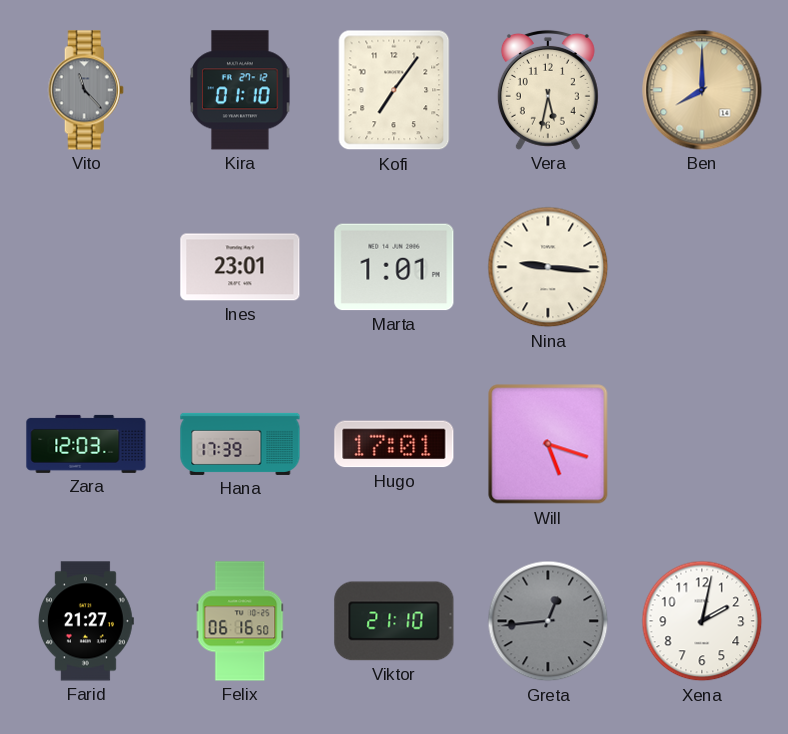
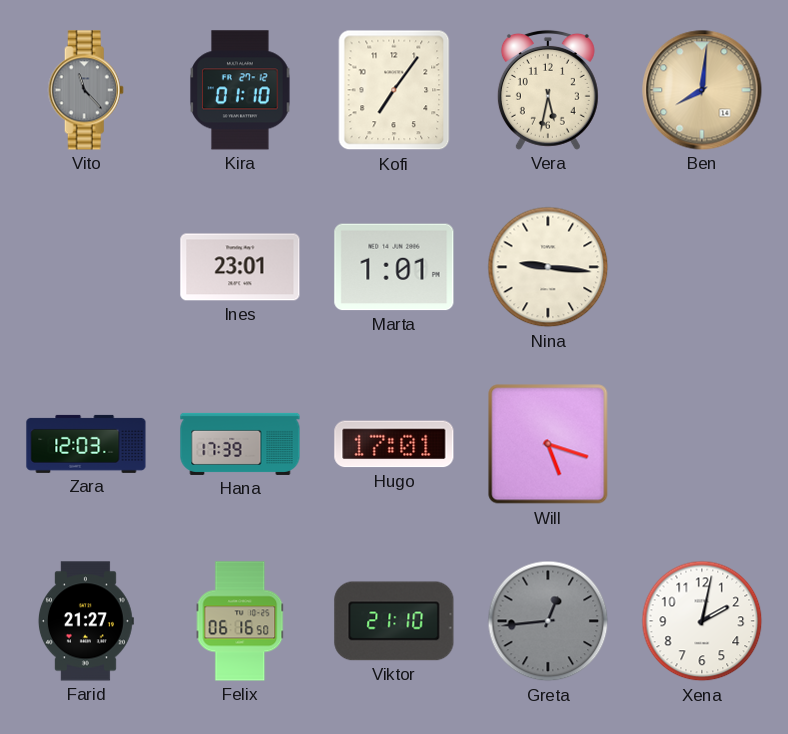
Ben: 8:00 -> 8:01
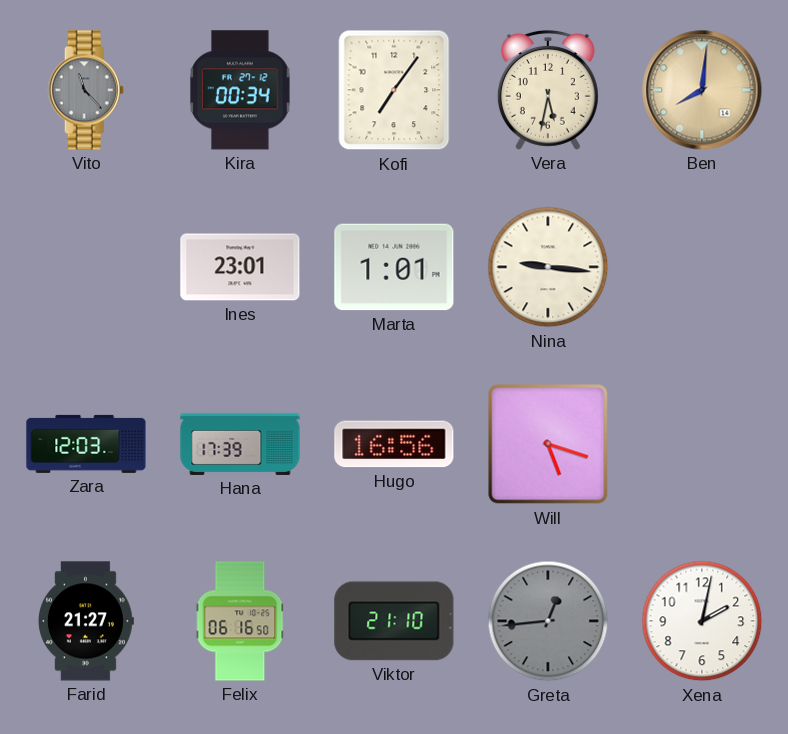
Kira: 01:10 -> 00:34
Hugo: 17:01 -> 16:56
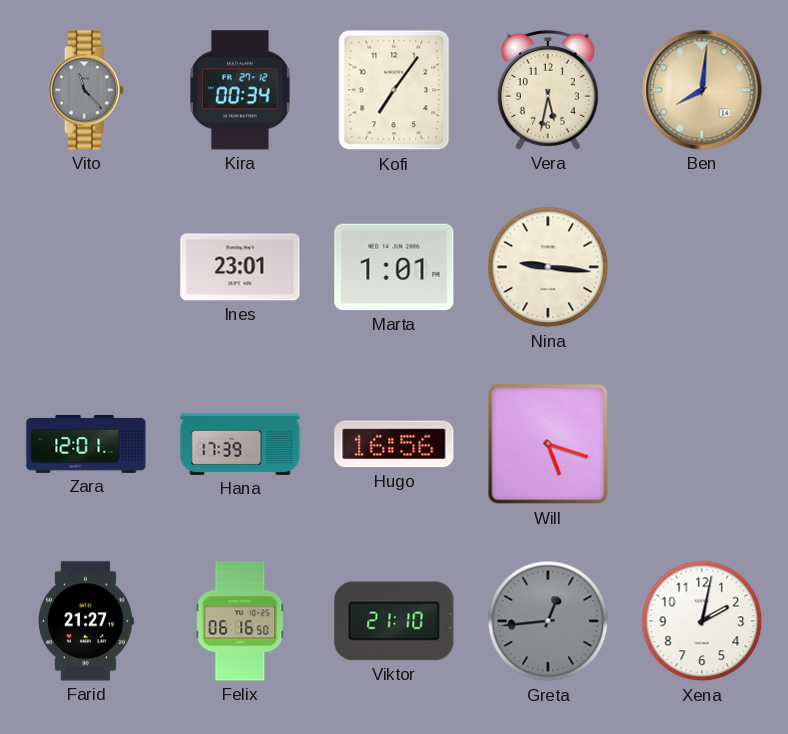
Zara: 12:03 -> 12:01
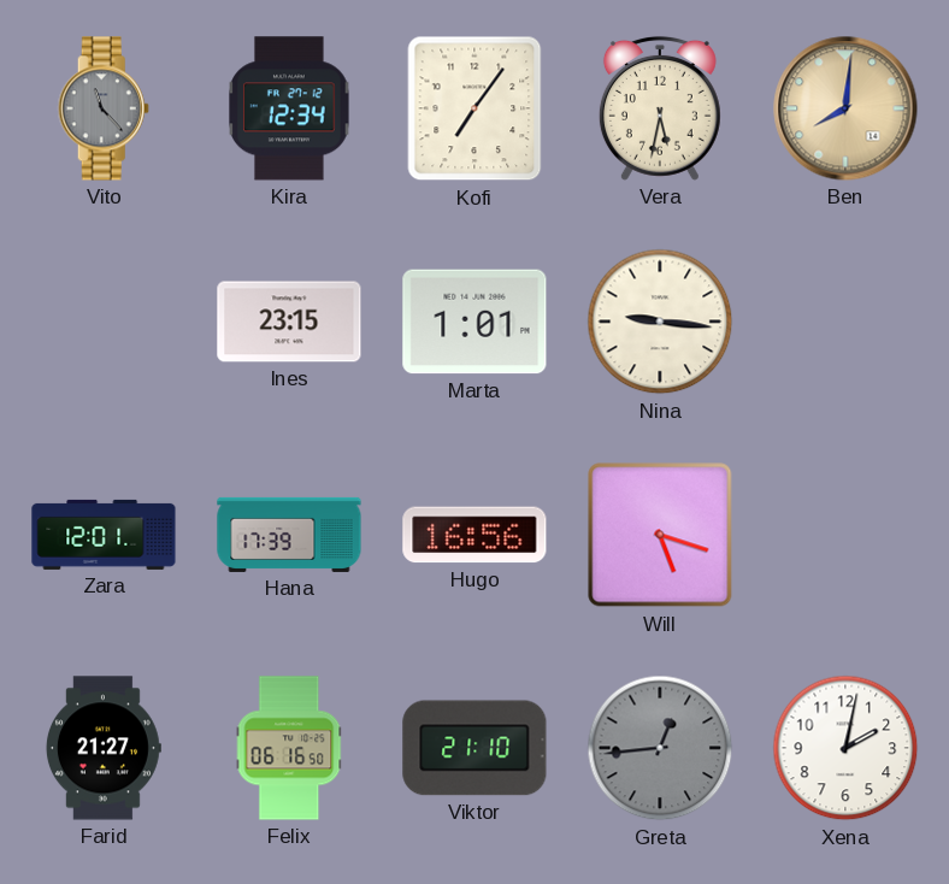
Kira: 00:34 -> 12:34
Ines: 23:01 -> 23:15
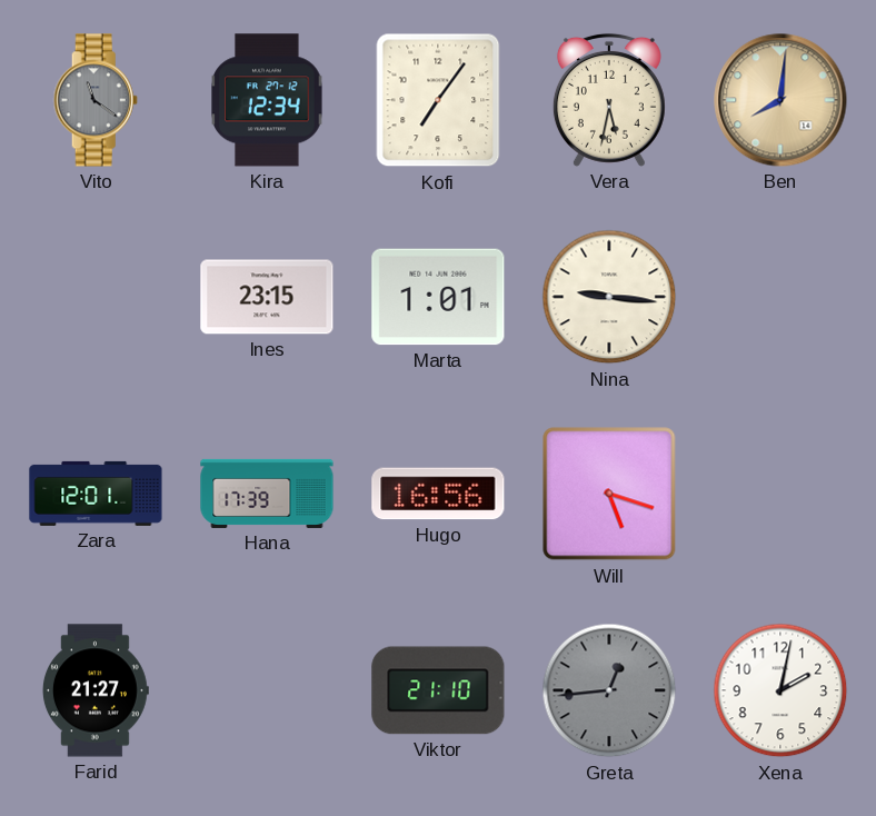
Vito: 11:23 -> 11:21
Felix: 06:16 -> none
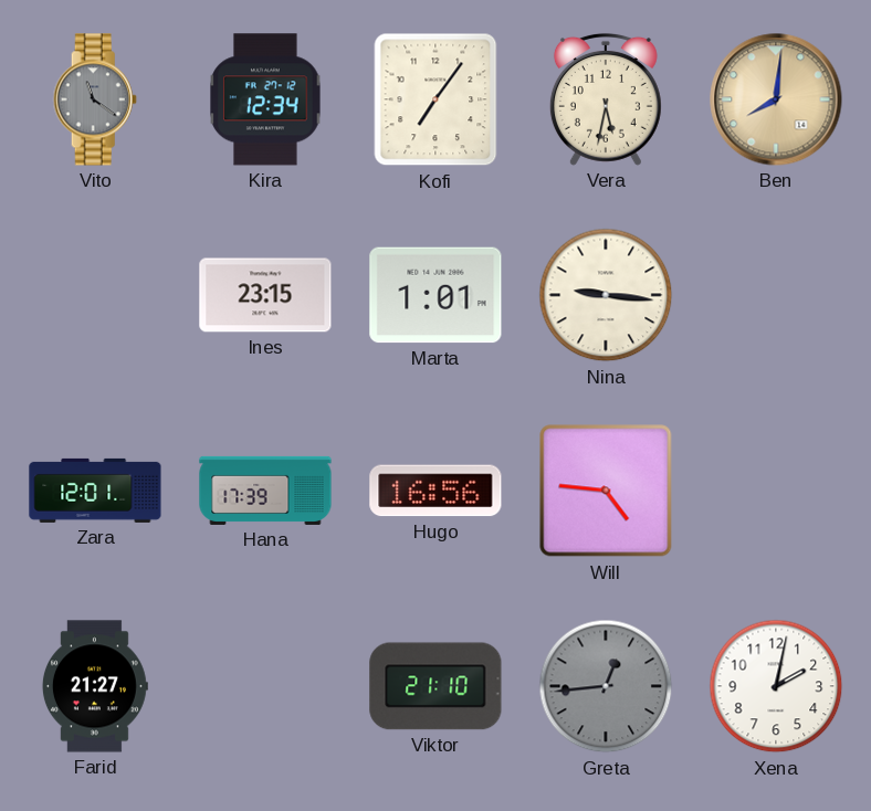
Will: 5:18 -> 4:46
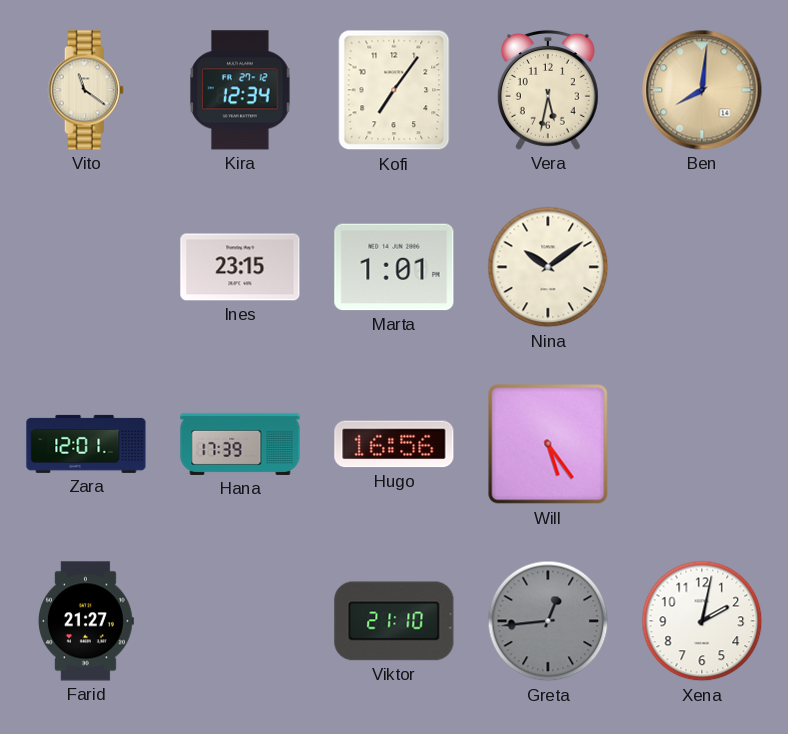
Vito dial: grey -> cream
Nina: 9:16 -> 10:09
Will: 4:46 -> 5:24
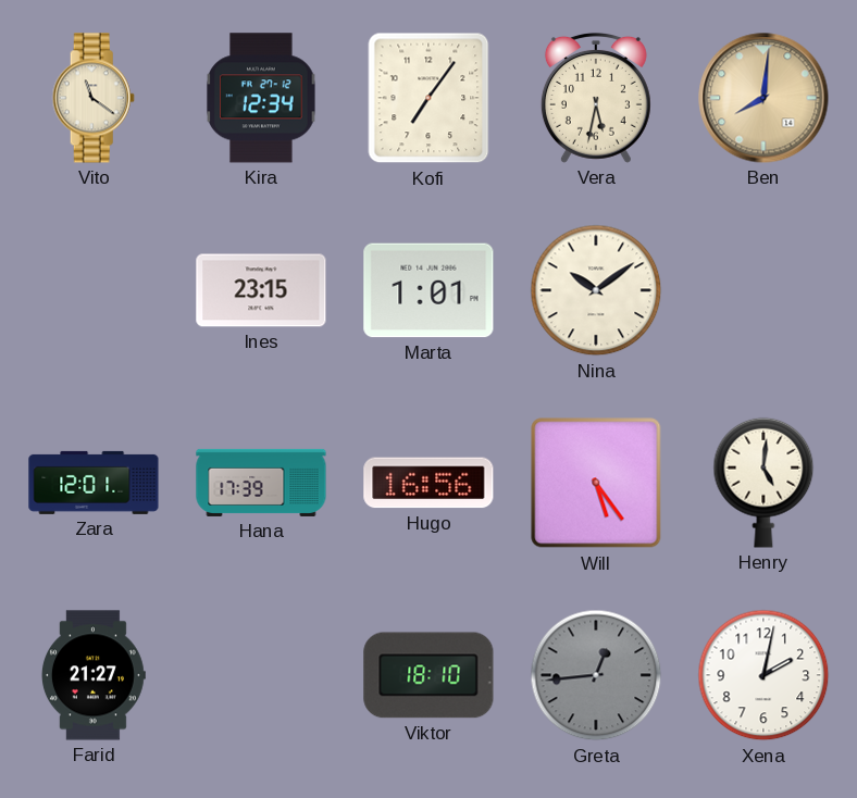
Henry: none -> 5:01
Viktor: 21:10 -> 18:10
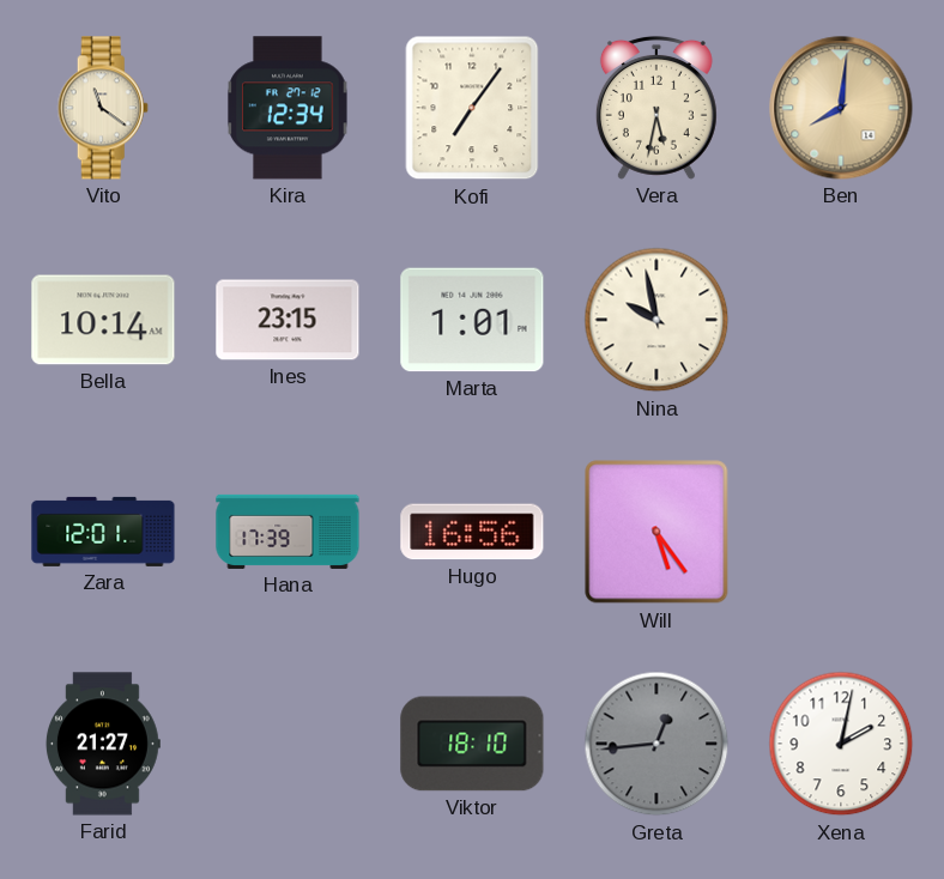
Bella: none -> 10:14
Nina: 10:09 -> 9:58
Henry: 5:01 -> none
